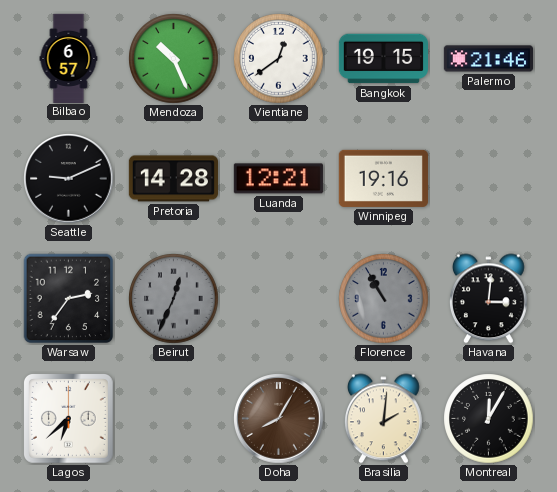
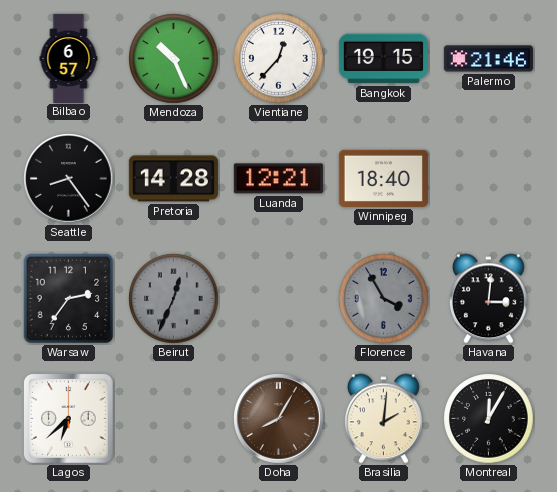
Vientiane: 12:39 -> 12:37
Seattle: 9:11 -> 8:24
Winnipeg: 19:16 -> 18:40
Florence: 10:55 -> 3:55
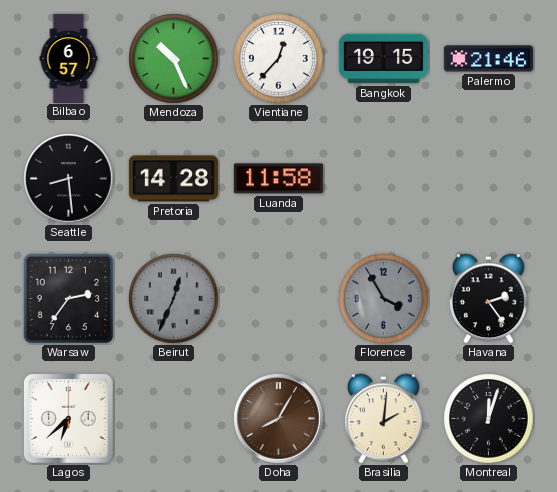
Seattle: 8:24 -> 8:29
Luanda: 12:21 -> 11:58
Winnipeg: 18:40 -> none
Havana: 3:01 -> 2:24
Montreal: 12:05 -> 12:03
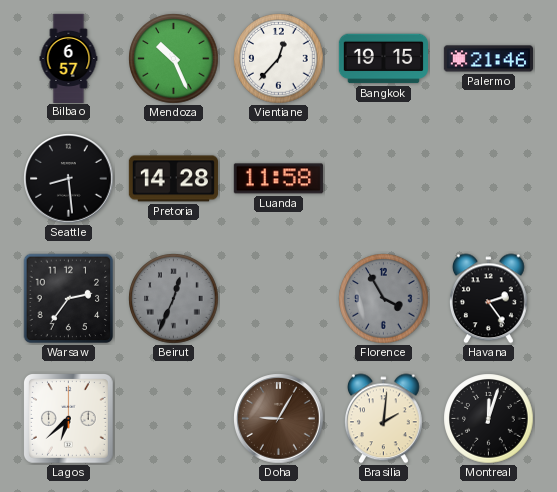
Doha: 8:05 -> 9:05
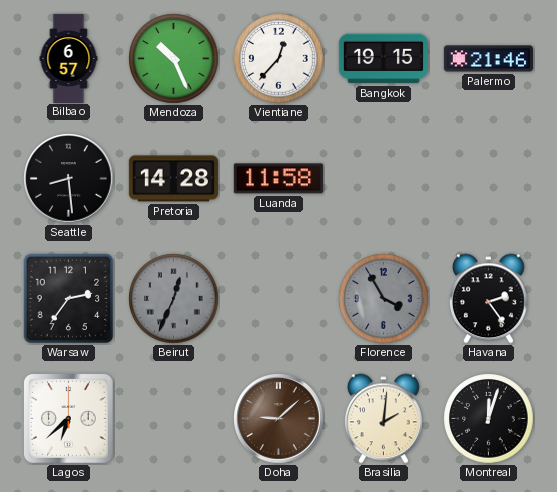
Doha: 9:05 -> 9:08
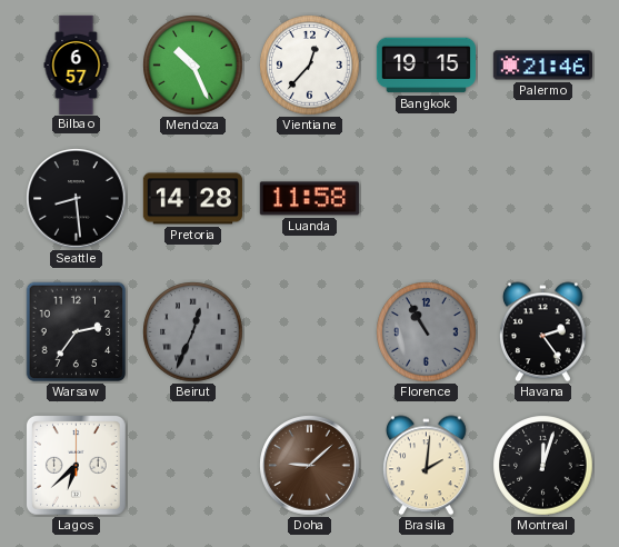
Florence: 3:55 -> 10:55
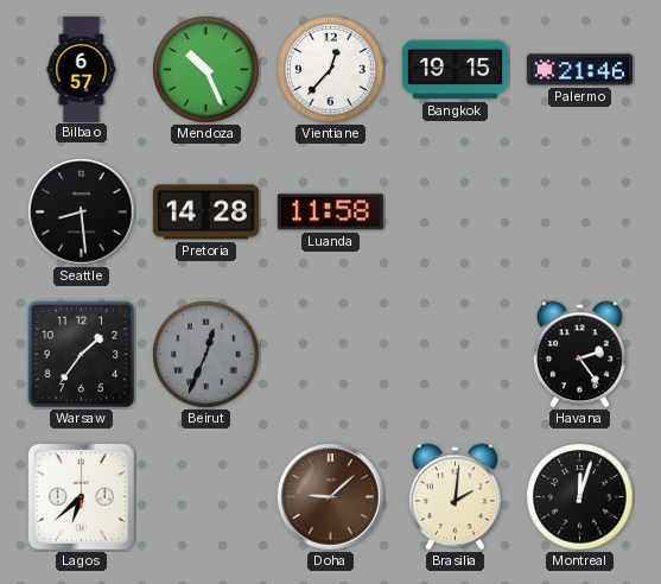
Warsaw: 2:36 -> 1:36
Florence: 10:55 -> none
